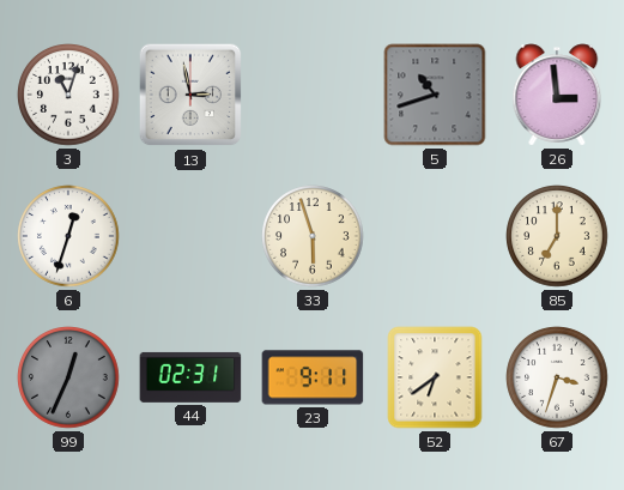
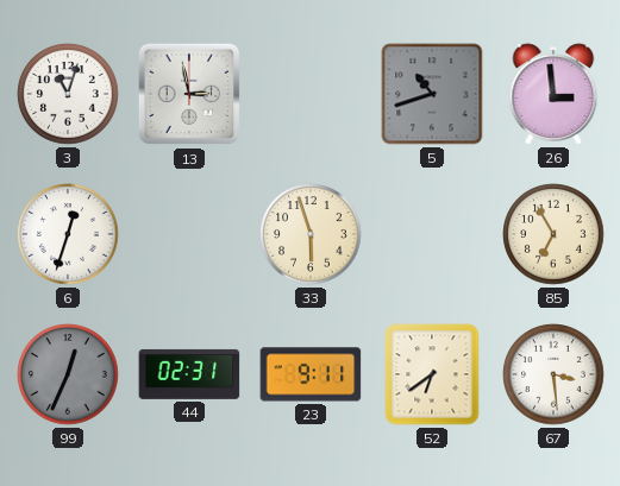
85: 7:00 -> 6:55
67: 3:33 -> 3:29
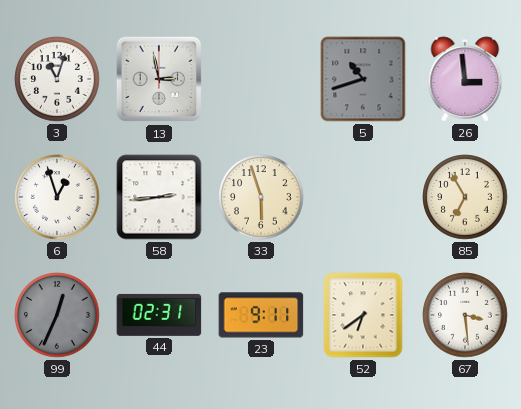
6: 12:33 -> 12:57
58: none -> 2:44
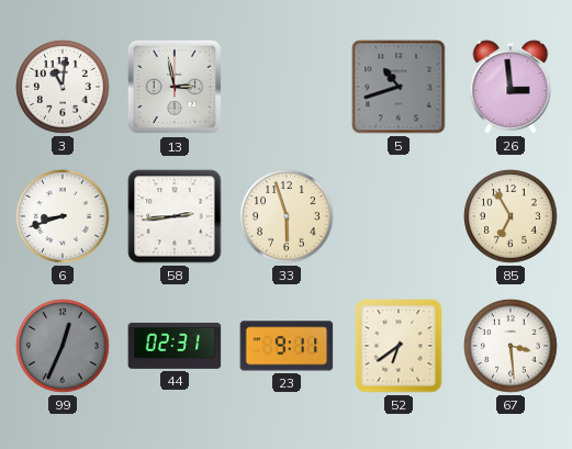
3: 11:03 -> 11:01
6: 12:57 -> 8:42
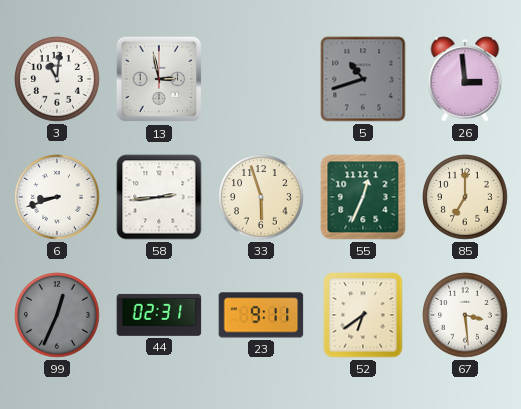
55: none -> 12:34
85: 6:55 -> 7:00
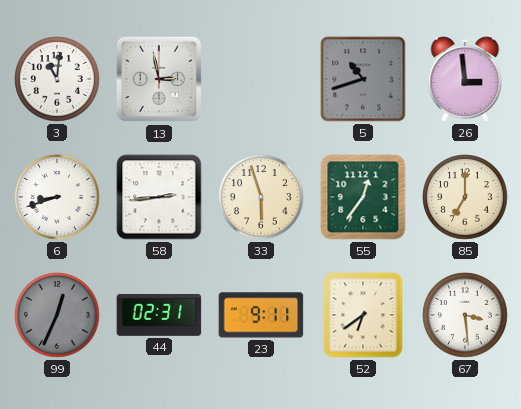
55: 12:34 -> 12:36
